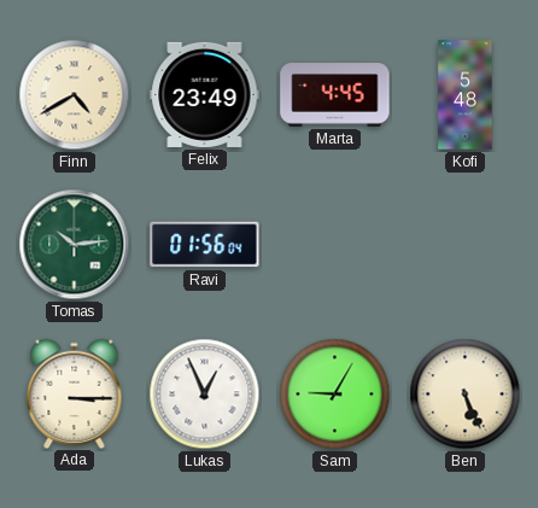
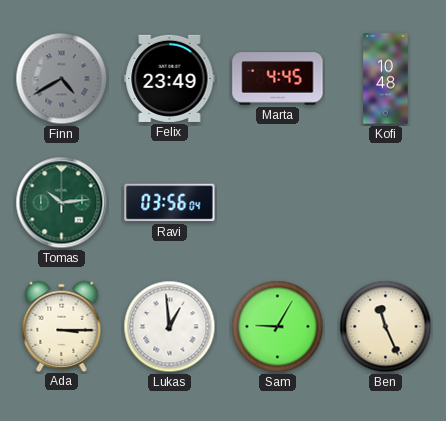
Finn dial: cream -> grey
Kofi: 5:48 -> 10:48
Ravi: 01:56 -> 03:56
Lukas: 12:56 -> 12:59
Ben: 5:26 -> 11:26
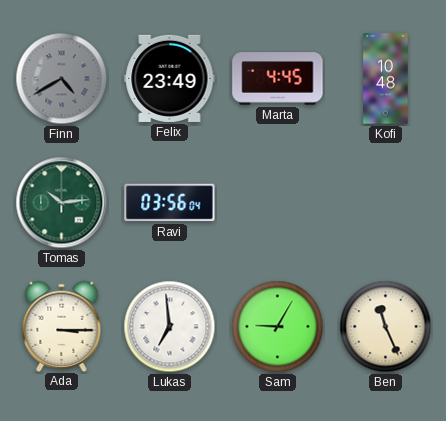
Lukas: 12:59 -> 6:59
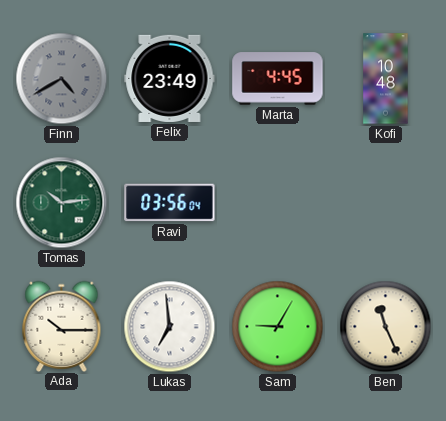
Ada: 3:15 -> 10:15
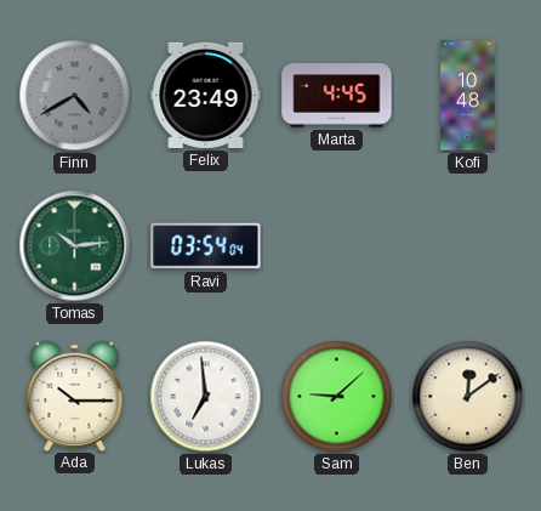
Ravi: 03:56 -> 03:54
Sam: 9:05 -> 9:08
Ben: 11:26 -> 12:09
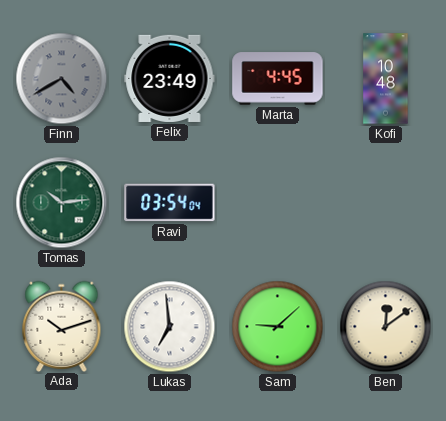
Ada: 10:15 -> 10:12
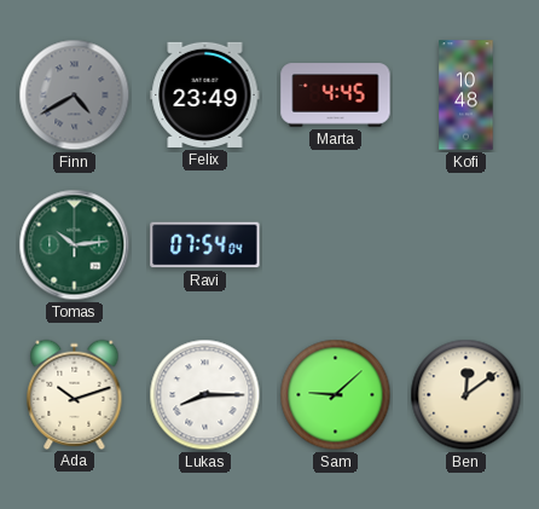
Ravi: 03:54 -> 07:54
Lukas: 6:59 -> 8:15
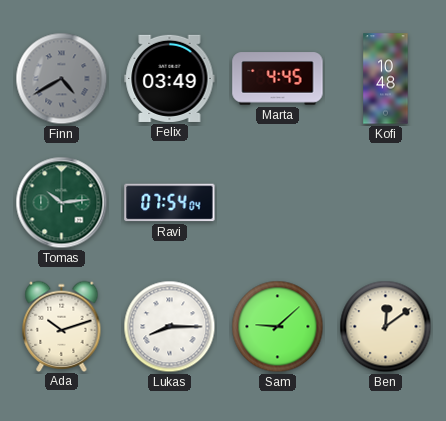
Felix: 23:49 -> 03:49
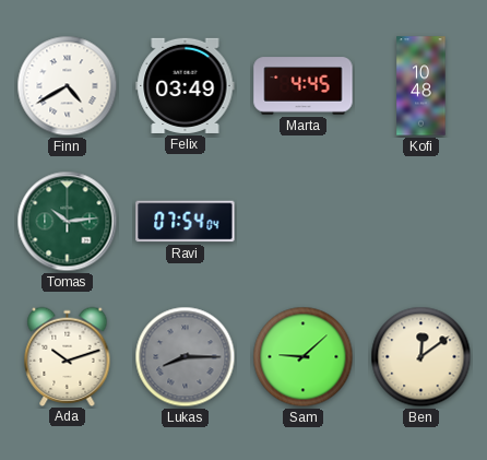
Finn dial: grey -> white
Lukas dial: white -> grey
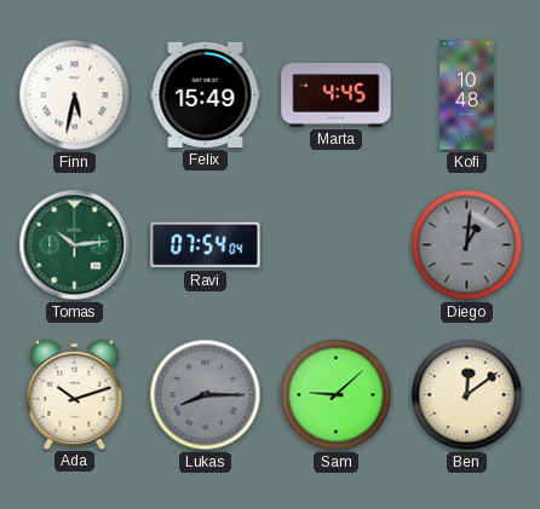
Finn: 4:40 -> 5:32
Felix: 03:49 -> 15:49
Diego: none -> 1:01
